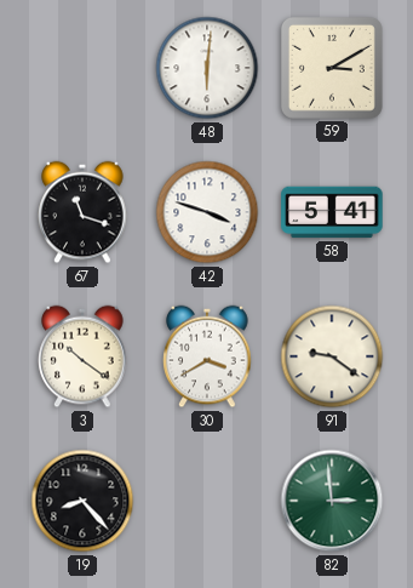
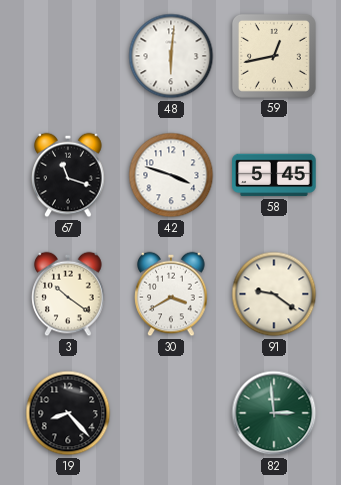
59: 3:10 -> 12:43
58: 5:41 -> 5:45
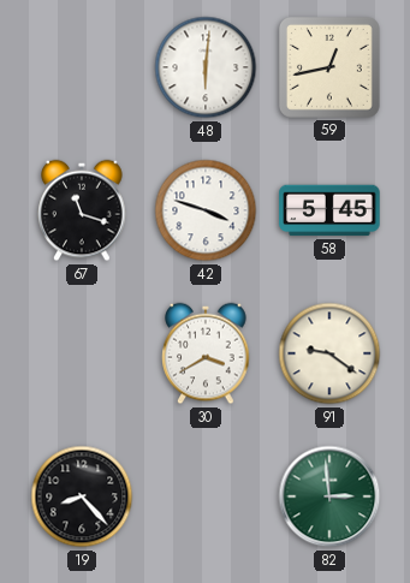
3: 10:21 -> none
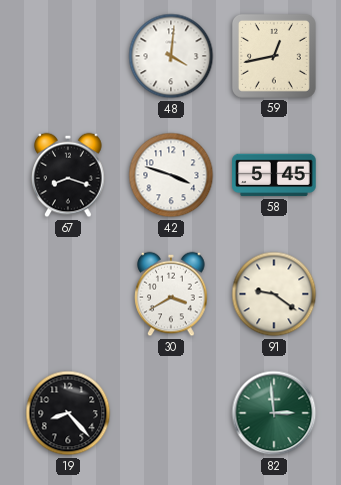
48: 6:01 -> 4:01
67: 11:18 -> 8:18
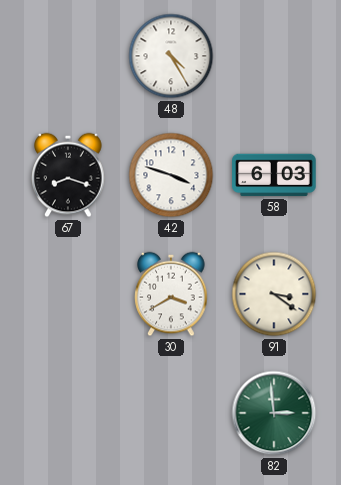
48: 4:01 -> 4:25
59: 12:43 -> none
58: 5:45 -> 6:03
91: 9:21 -> 3:21
19: 8:23 -> none
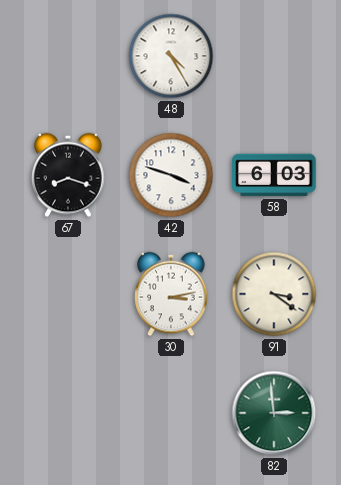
30: 3:40 -> 3:13
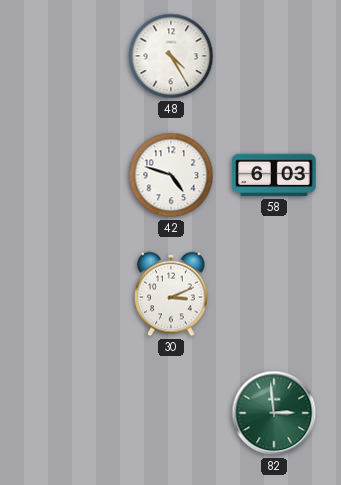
67: 8:18 -> none
42: 3:48 -> 4:48
30: 3:13 -> 3:11
91: 3:21 -> none
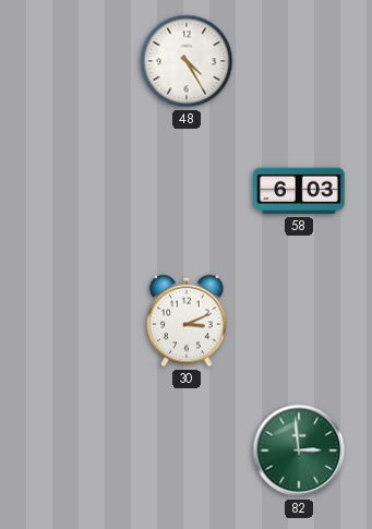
42: 4:48 -> none
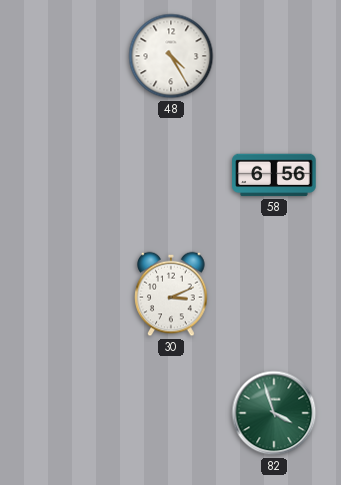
58: 6:03 -> 6:56
82: 2:59 -> 3:57
